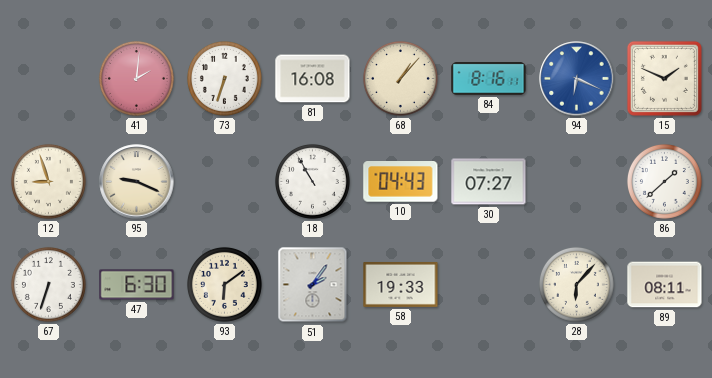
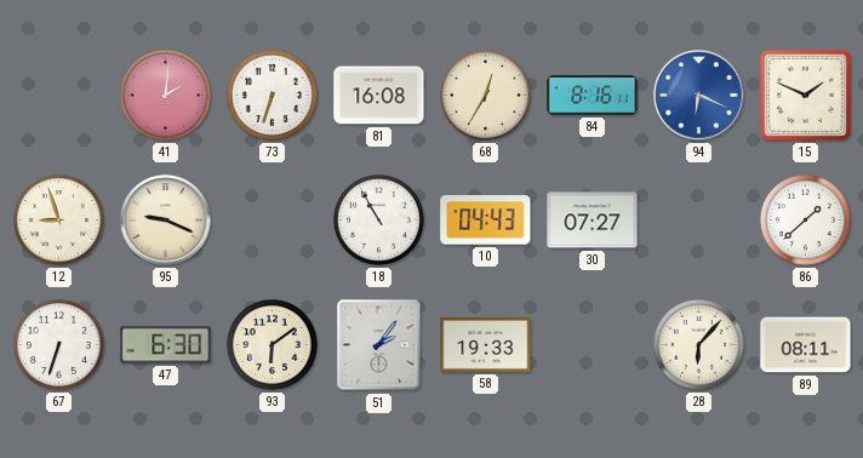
68: 1:07 -> 12:35
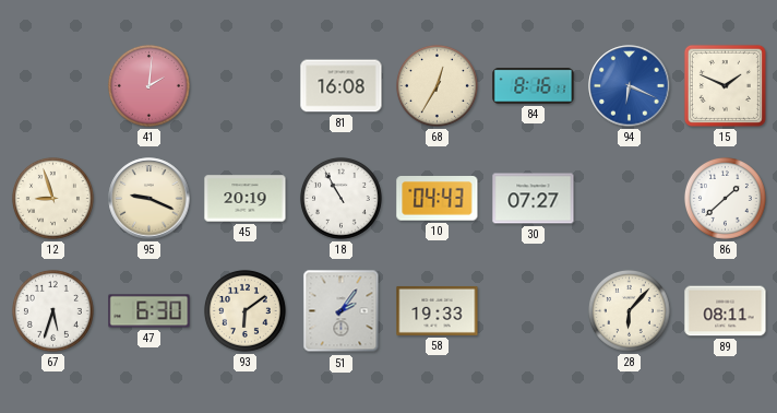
73: 6:33 -> none
45: none -> 20:19
67: 6:33 -> 5:33
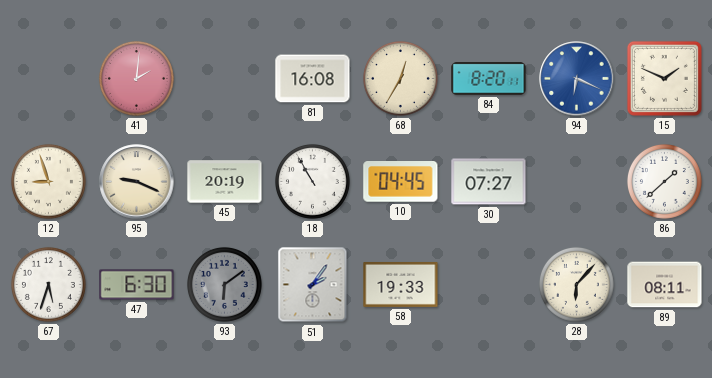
84: 8:16 -> 8:20
10: 04:43 -> 04:45
93 dial: cream -> grey
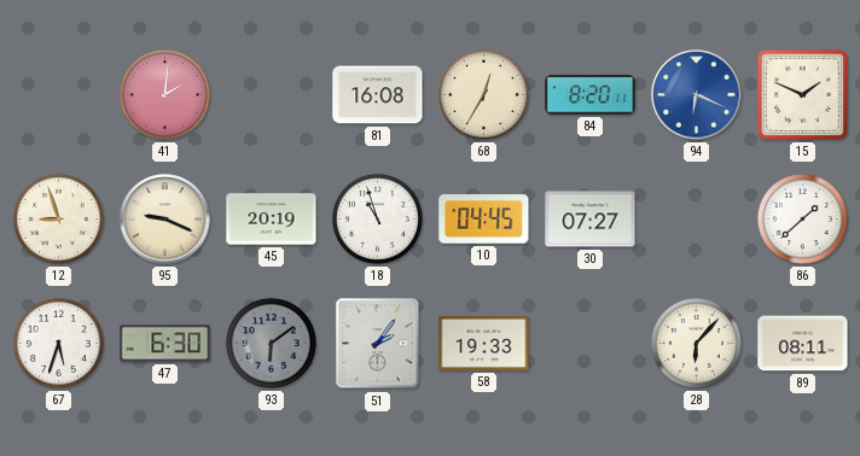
18: 10:55 -> 10:57
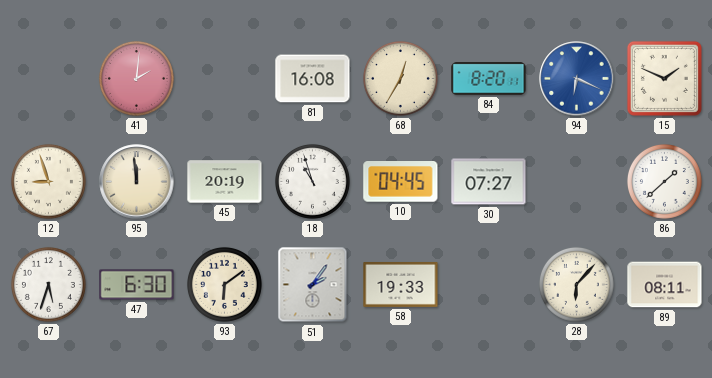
95: 9:19 -> 11:59
93 dial: grey -> cream
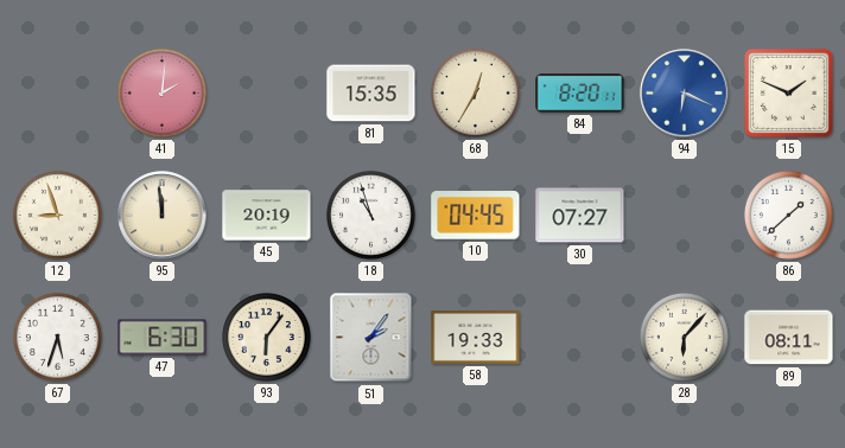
81: 16:08 -> 15:35
93: 6:09 -> 6:06
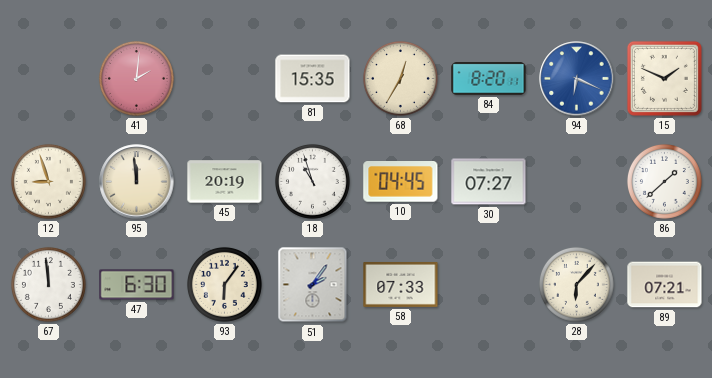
67: 5:33 -> 11:59
58: 19:33 -> 07:33
89: 08:11 -> 07:21
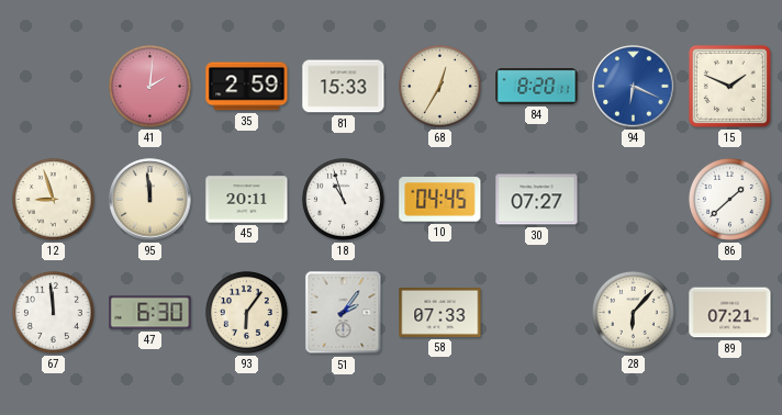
35: none -> 2:59
81: 15:35 -> 15:33
45: 20:19 -> 20:11
